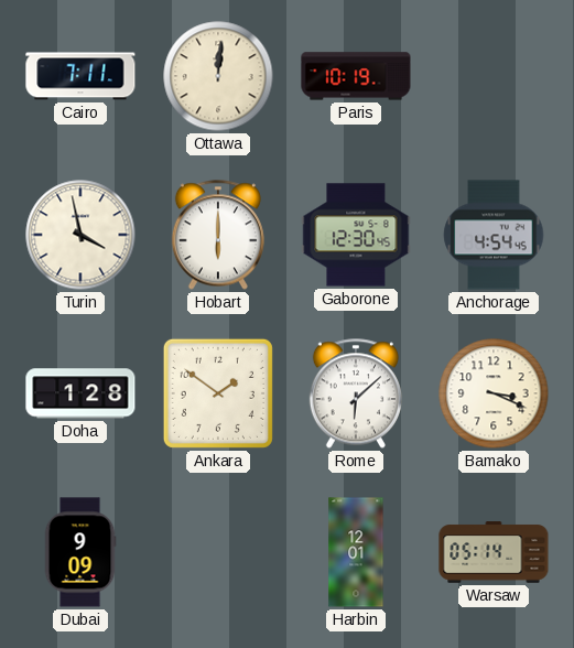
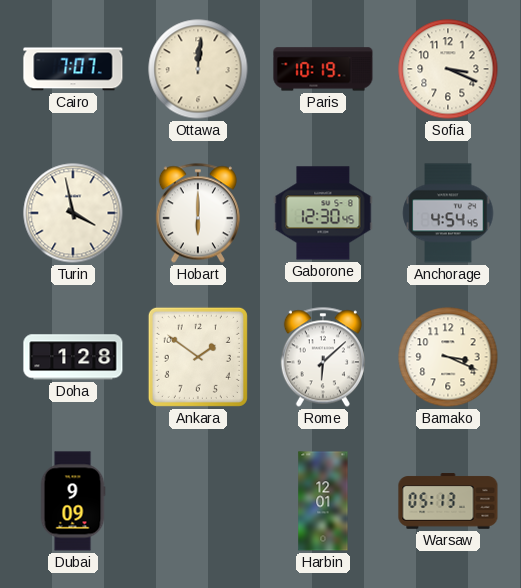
Cairo: 7:11 -> 7:07
Sofia: none -> 3:19
Warsaw: 05:14 -> 05:13
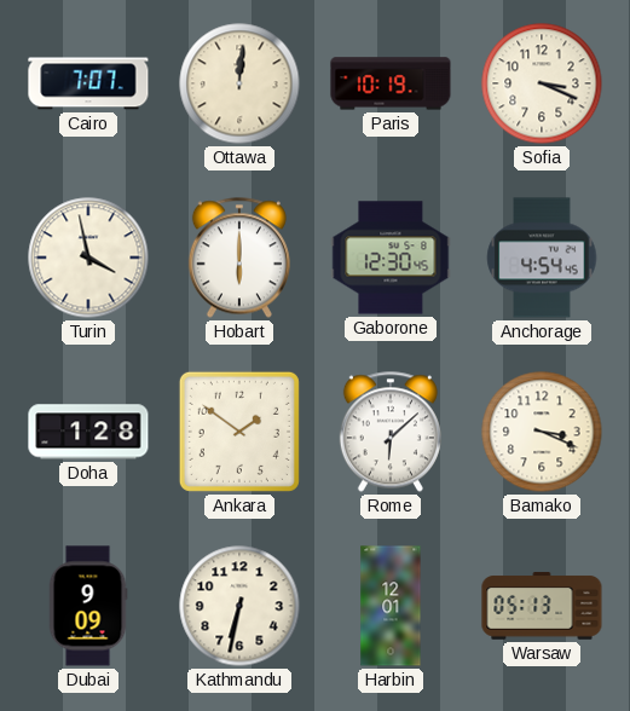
Kathmandu: none -> 6:32
